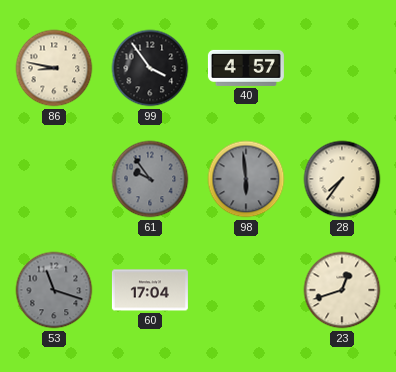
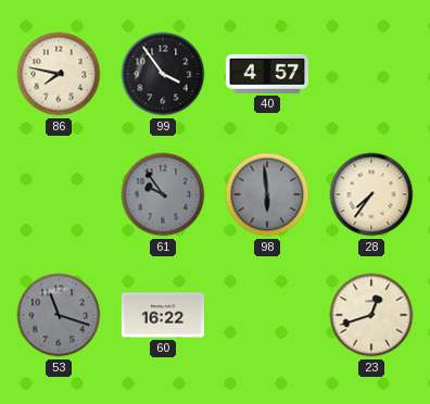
86: 8:47 -> 7:47
60: 17:04 -> 16:22
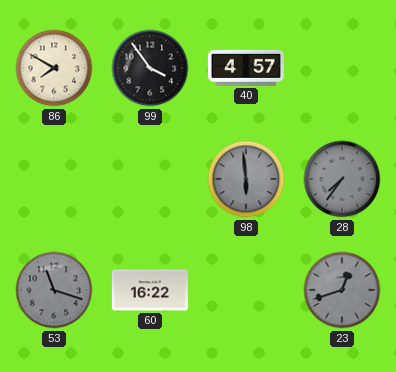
86: 7:47 -> 7:50
61: 9:54 -> none
28 dial: cream -> grey
23 dial: cream -> grey
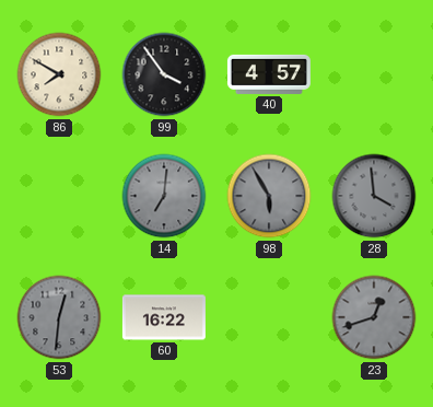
14: none -> 7:01
98: 5:59 -> 5:55
28: 7:36 -> 3:59
53: 11:18 -> 12:31
